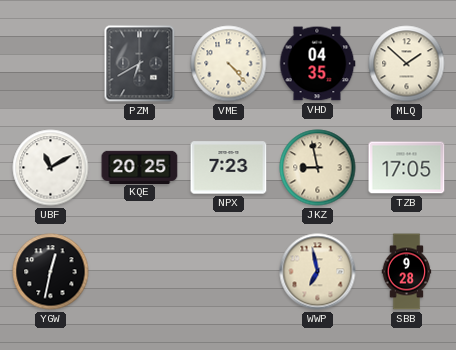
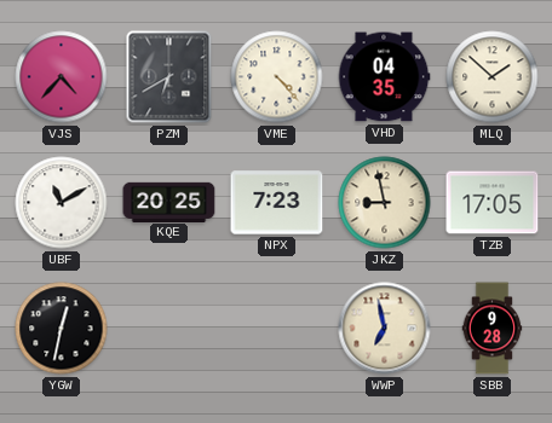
VJS: none -> 4:37
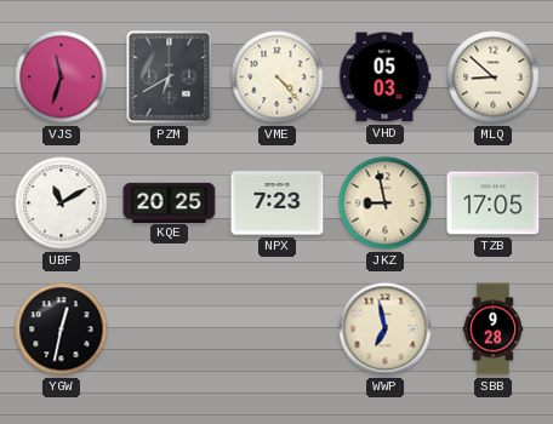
VJS: 4:37 -> 11:33
VHD: 04:35 -> 05:03
MLQ: 1:52 -> 8:52
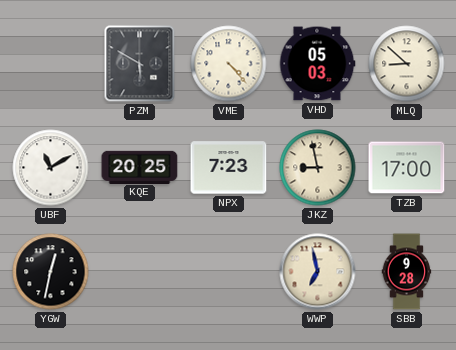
VJS: 11:33 -> none
PZM: 6:40 -> 5:50
TZB: 17:05 -> 17:00
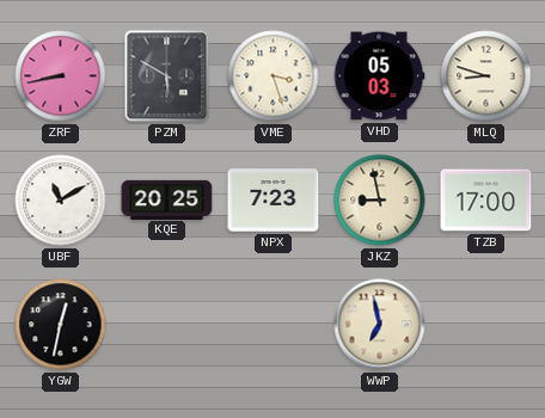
ZRF: none -> 8:43
VME: 4:23 -> 3:27
MLQ: 8:52 -> 8:48
SBB: 9:28 -> none
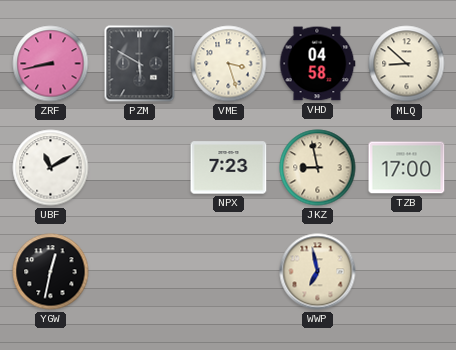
VHD: 05:03 -> 04:58
MLQ: 8:48 -> 8:52
KQE: 20:25 -> none
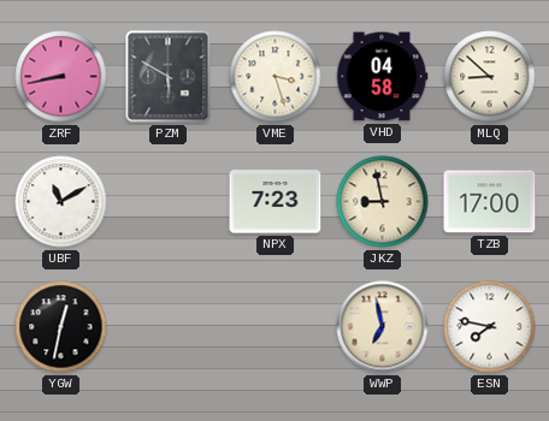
ESN: none -> 7:47
